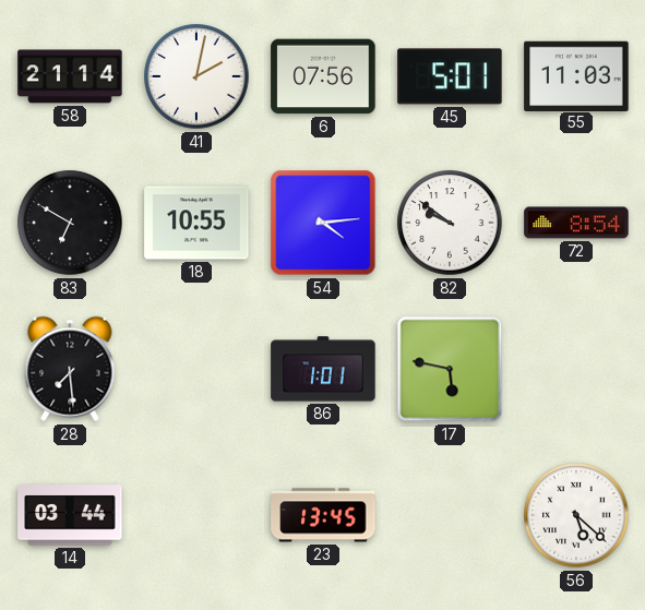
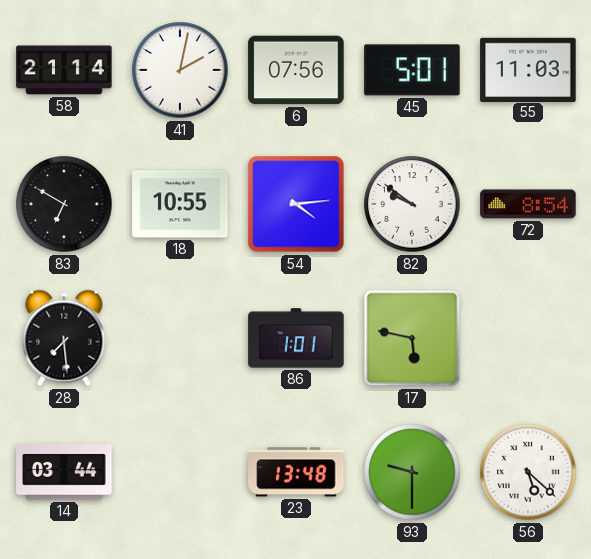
23: 13:45 -> 13:48
93: none -> 9:30
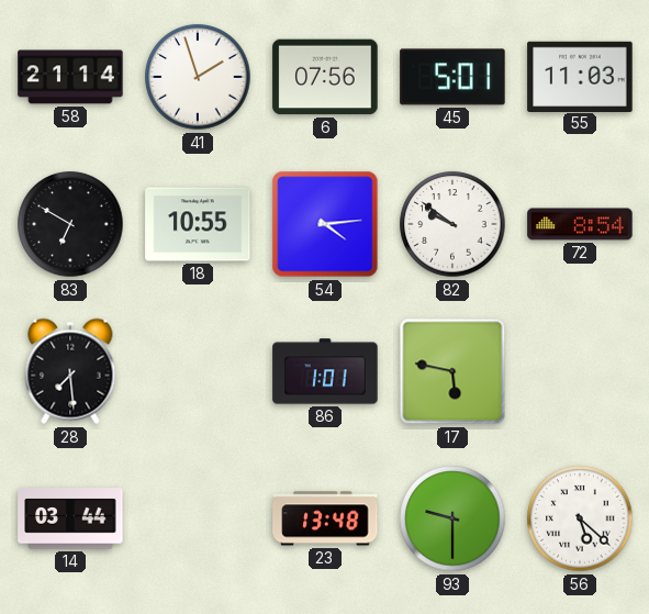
41: 2:02 -> 1:57
